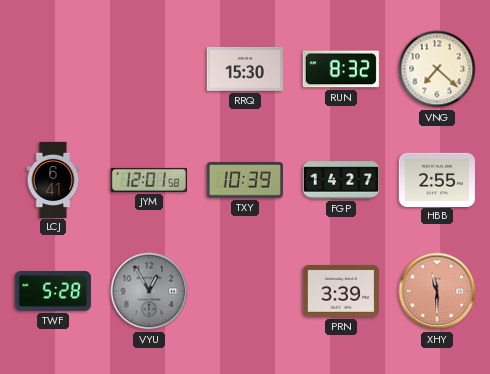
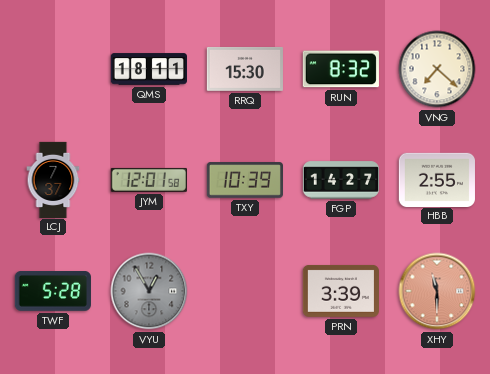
QMS: none -> 18:11
LCJ: 6:41 -> 7:37
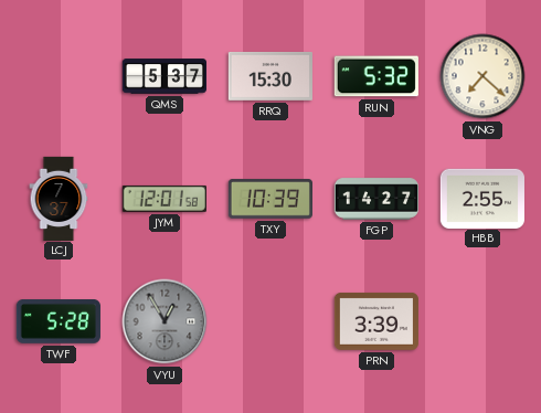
QMS: 18:11 -> 5:37
RUN: 8:32 -> 5:32
XHY: 11:30 -> none
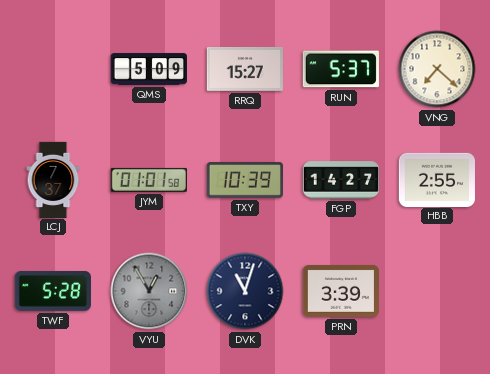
QMS: 5:37 -> 5:09
RRQ: 15:30 -> 15:27
RUN: 5:32 -> 5:37
JYM: 12:01 -> 01:01
DVK: none -> 11:03
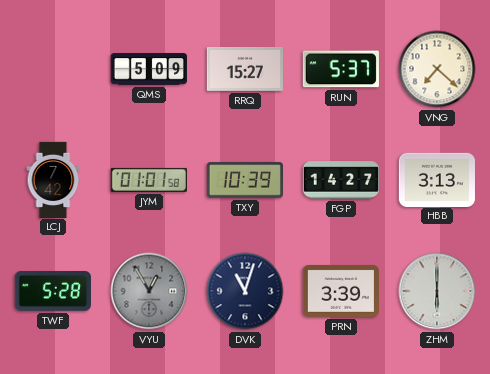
LCJ: 7:37 -> 7:42
HBB: 2:55 -> 3:13
ZHM: none -> 6:00
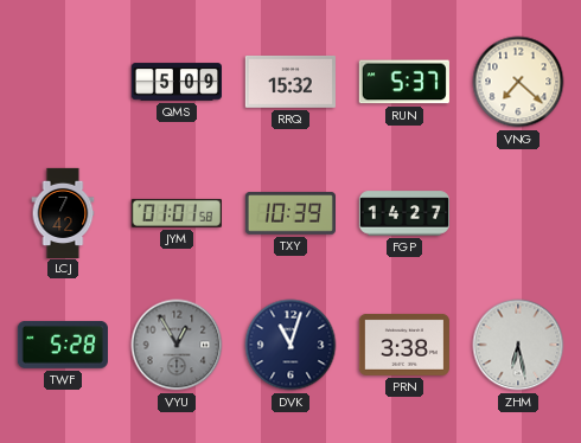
RRQ: 15:27 -> 15:32
HBB: 3:13 -> none
PRN: 3:39 -> 3:38
ZHM: 6:00 -> 6:28
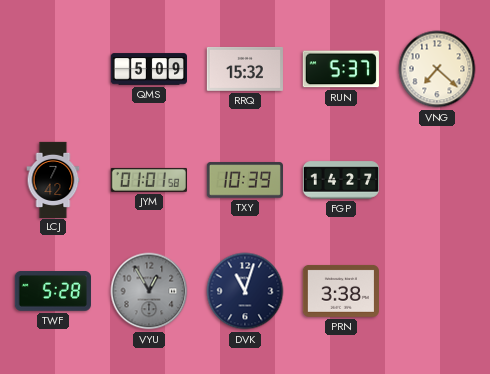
ZHM: 6:28 -> none
